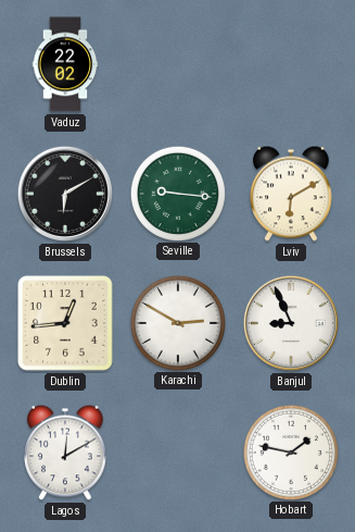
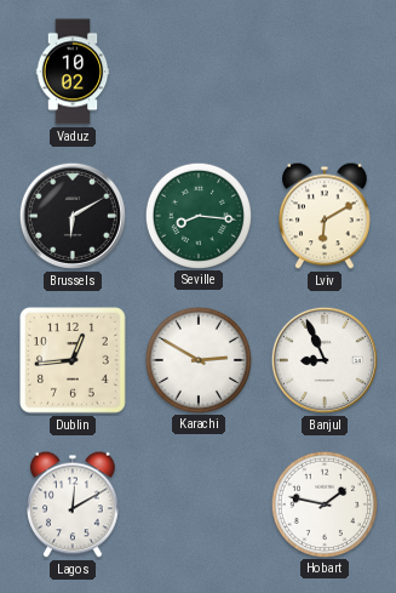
Vaduz: 22:02 -> 10:02
Seville: 9:16 -> 8:16
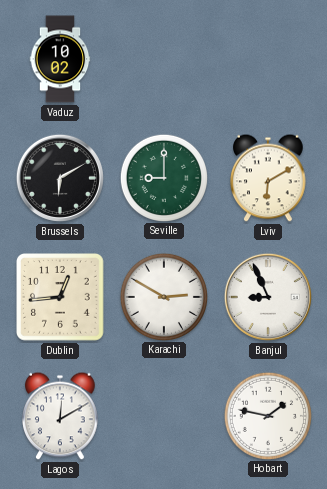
Seville: 8:16 -> 9:00
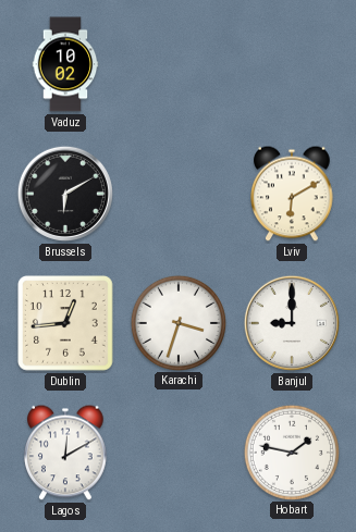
Seville: 9:00 -> none
Karachi: 2:50 -> 3:33
Banjul: 8:56 -> 9:00
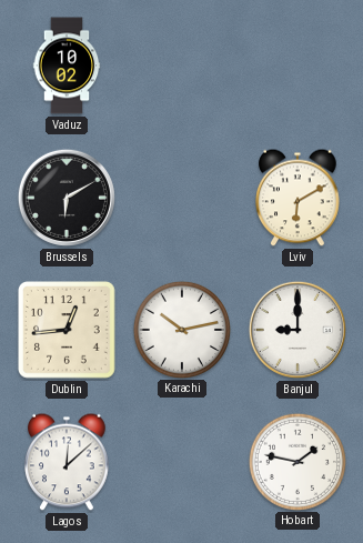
Karachi: 3:33 -> 10:13
Lagos: 12:10 -> 12:08
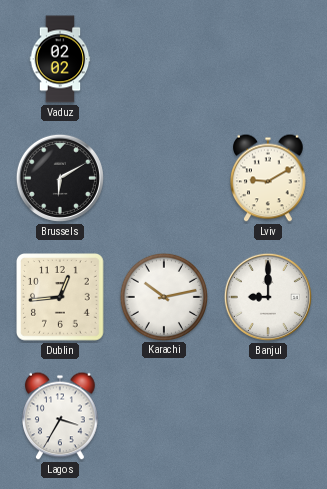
Vaduz: 10:02 -> 02:02
Lviv: 6:10 -> 9:10
Lagos: 12:08 -> 3:35
Hobart: 1:47 -> none
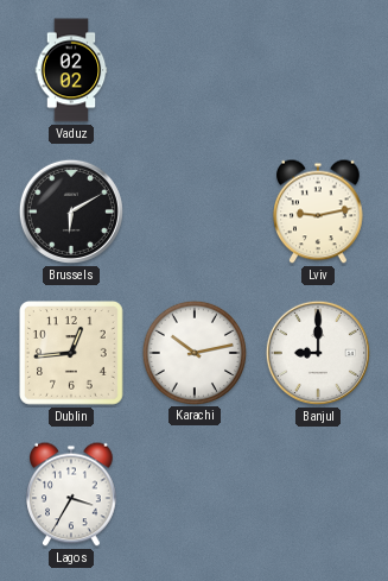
Lviv: 9:10 -> 9:13
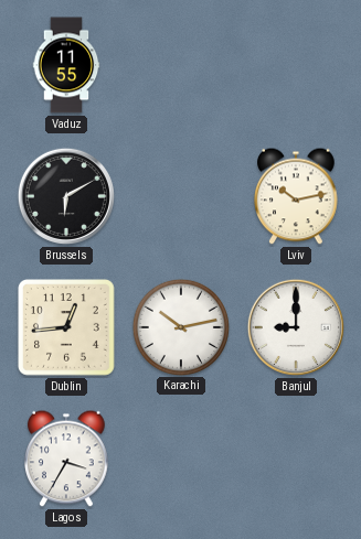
Vaduz: 02:02 -> 11:55
Lviv: 9:13 -> 10:13
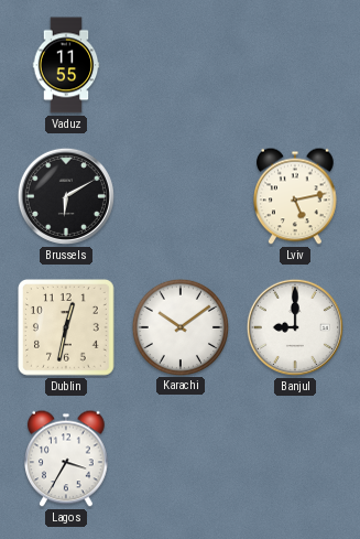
Lviv: 10:13 -> 5:13
Dublin: 12:44 -> 12:32
Karachi: 10:13 -> 10:09
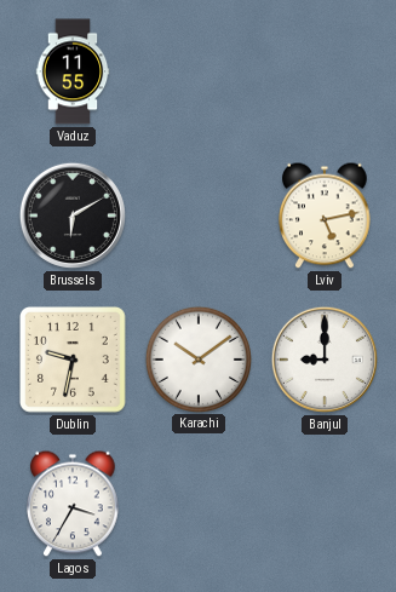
Dublin: 12:32 -> 9:32
